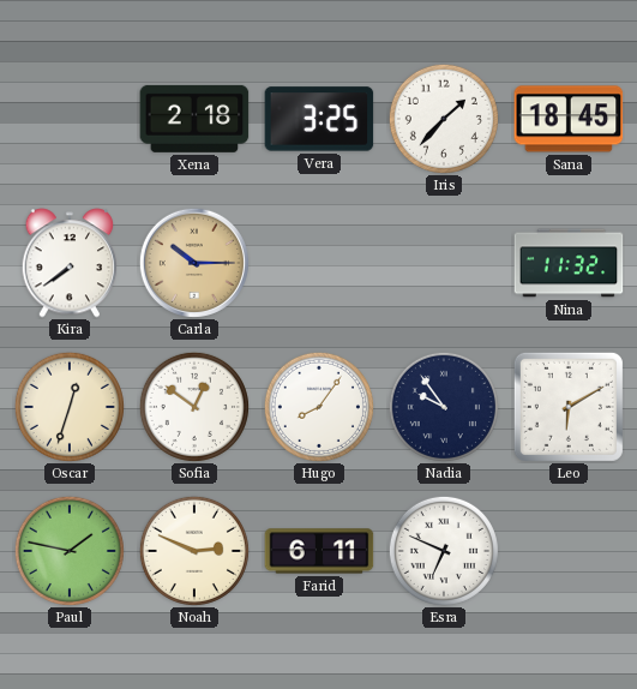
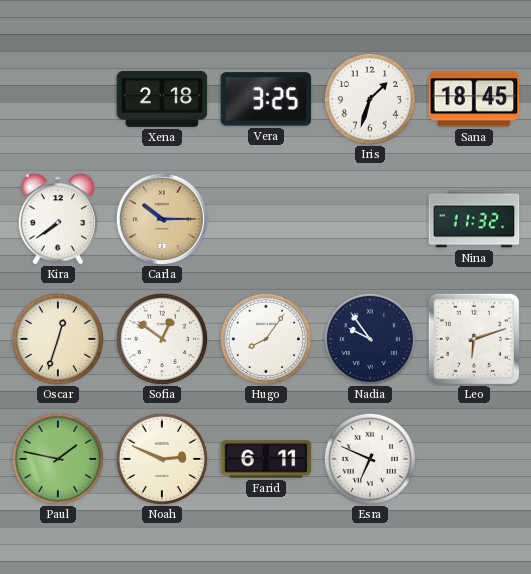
Iris: 1:37 -> 1:33
Leo: 6:10 -> 6:12
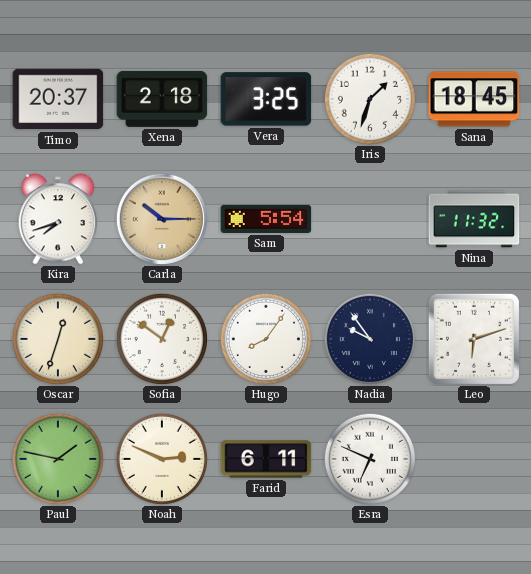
Timo: none -> 20:37
Kira: 7:39 -> 7:42
Sam: none -> 5:54
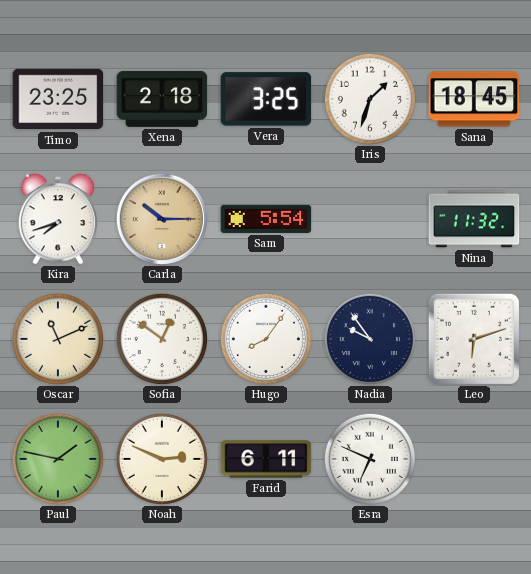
Timo: 20:37 -> 23:25
Oscar: 12:33 -> 11:11
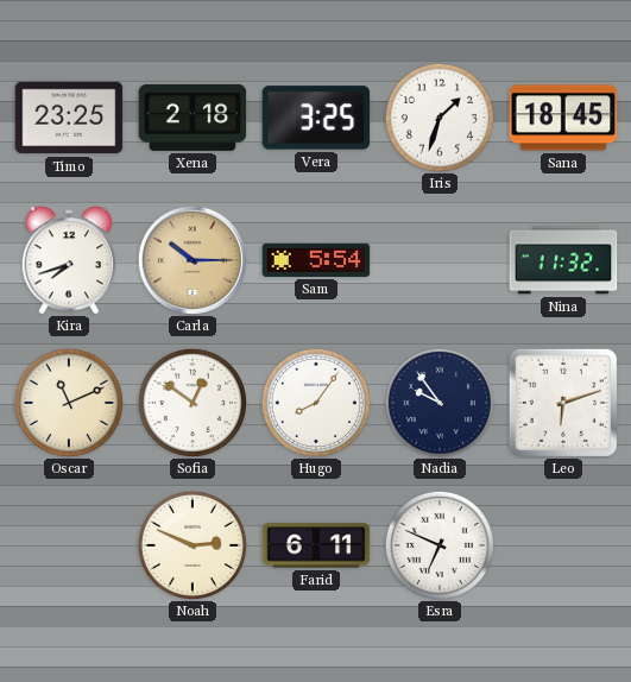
Paul: 1:47 -> none
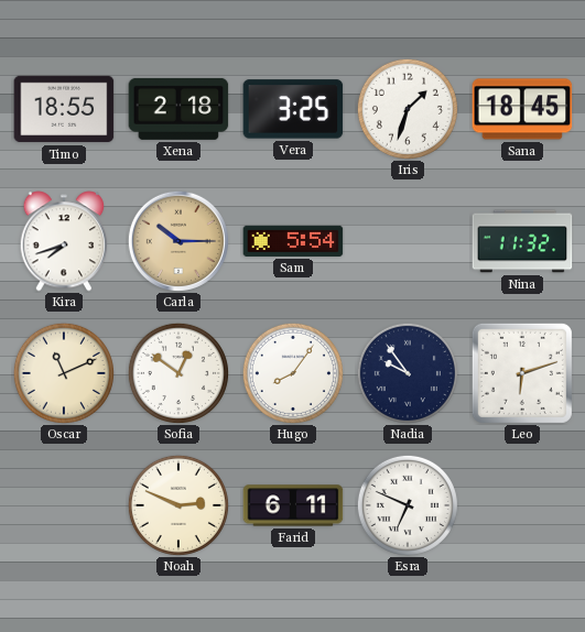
Timo: 23:25 -> 18:55
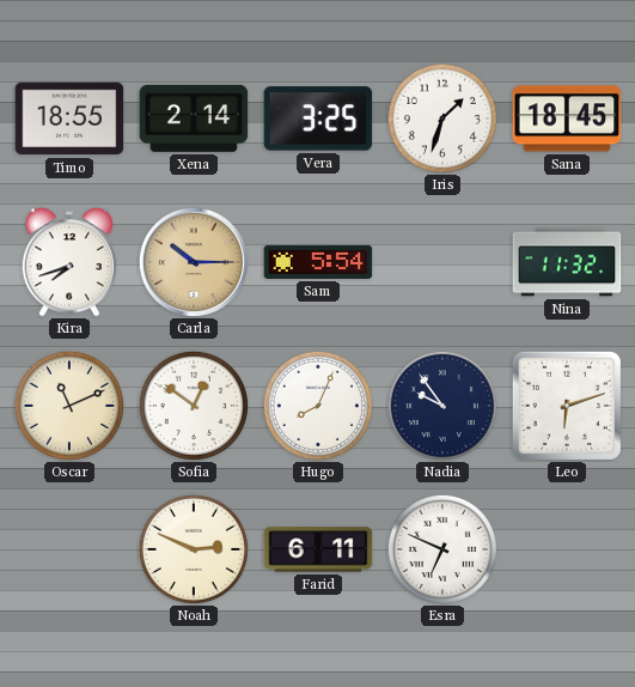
Xena: 2:18 -> 2:14
Hugo: 8:06 -> 8:04
